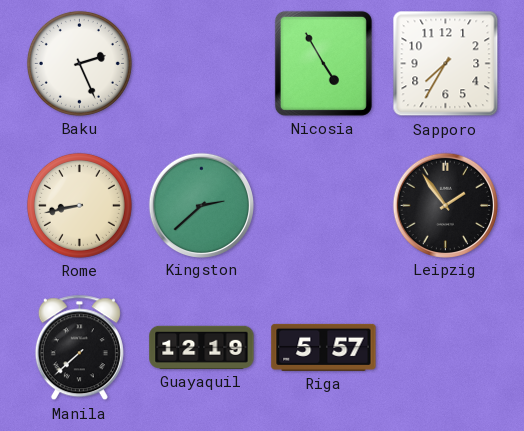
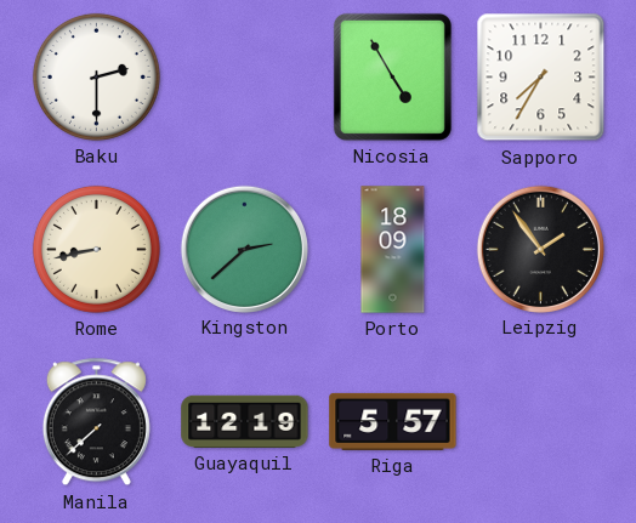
Baku: 2:26 -> 2:30
Porto: none -> 18:09
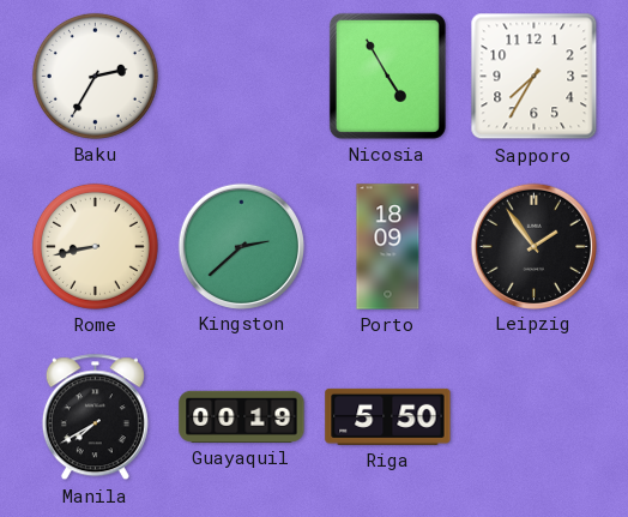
Baku: 2:30 -> 2:35
Manila: 7:38 -> 7:40
Guayaquil: 12:19 -> 00:19
Riga: 5:57 -> 5:50
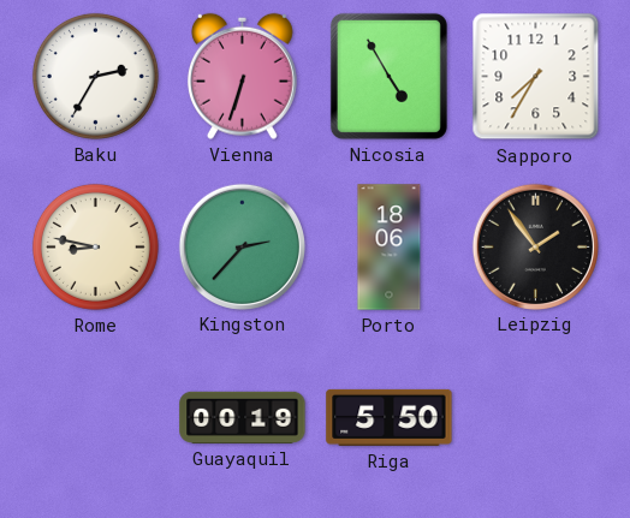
Vienna: none -> 6:33
Rome: 8:43 -> 8:47
Kingston: 2:38 -> 2:37
Porto: 18:09 -> 18:06
Manila: 7:40 -> none
